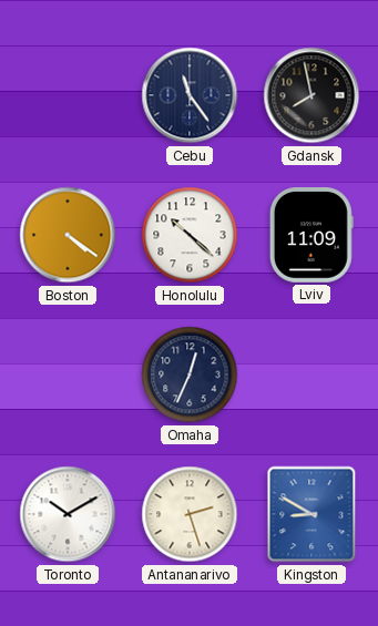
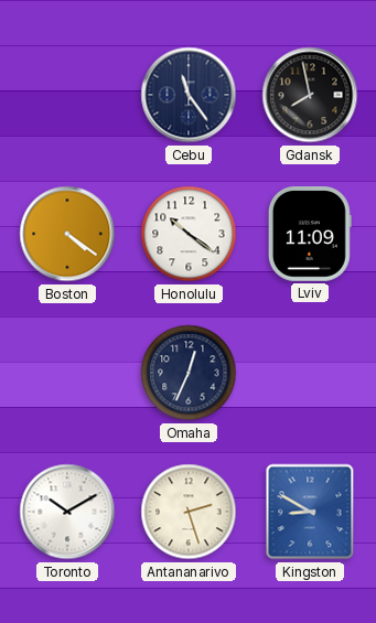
Honolulu: 10:22 -> 10:21
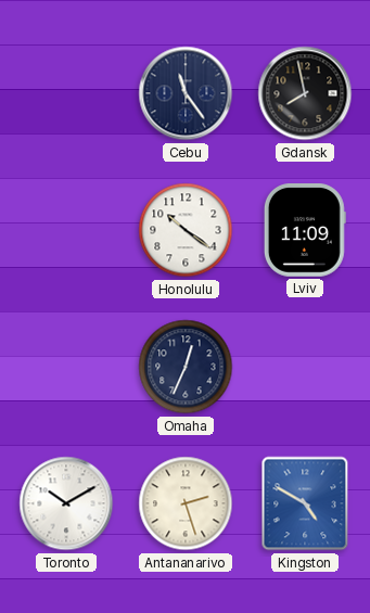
Boston: 4:21 -> none
Kingston: 8:50 -> 4:50
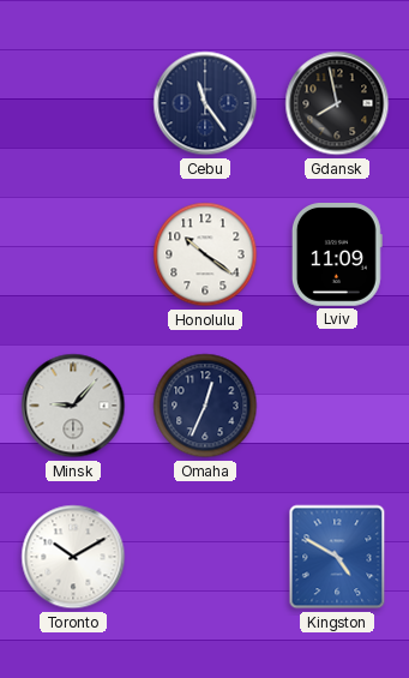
Minsk: none -> 9:07
Antananarivo: 2:27 -> none
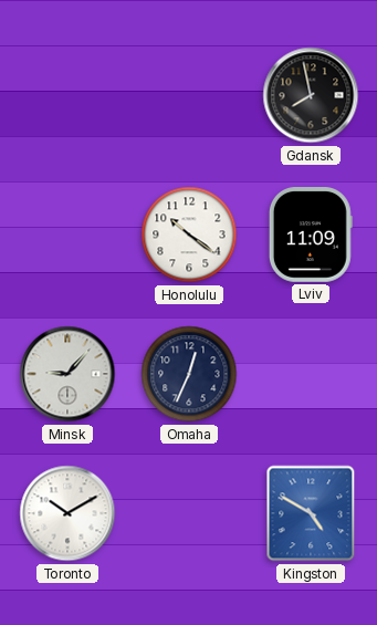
Cebu: 11:24 -> none
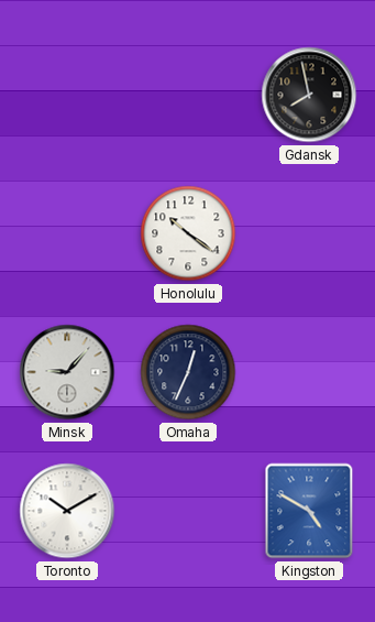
Lviv: 11:09 -> none
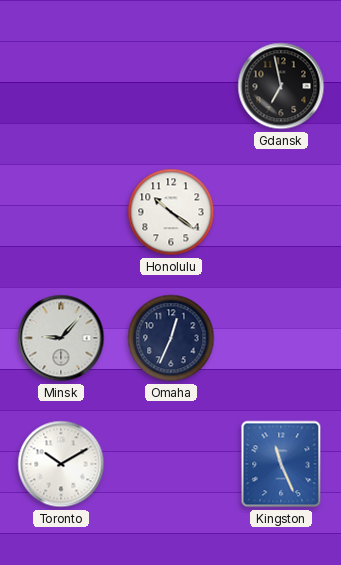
Gdansk: 7:58 -> 6:58
Kingston: 4:50 -> 11:26
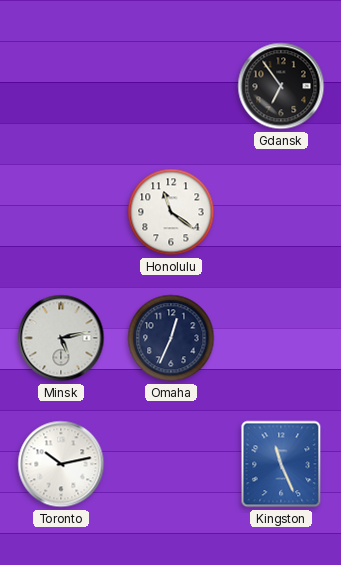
Gdansk: 6:58 -> 6:54
Honolulu: 10:21 -> 11:21
Minsk: 9:07 -> 5:13
Toronto: 10:10 -> 10:13
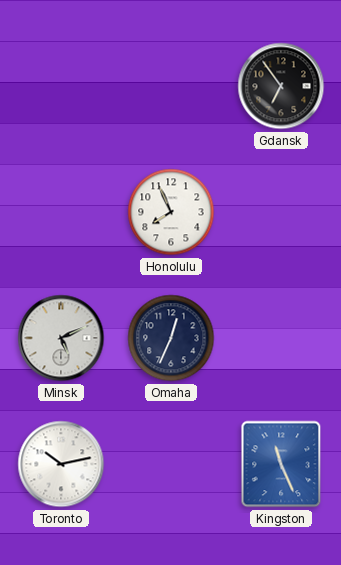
Honolulu: 11:21 -> 7:56
Minsk: 5:13 -> 5:11
